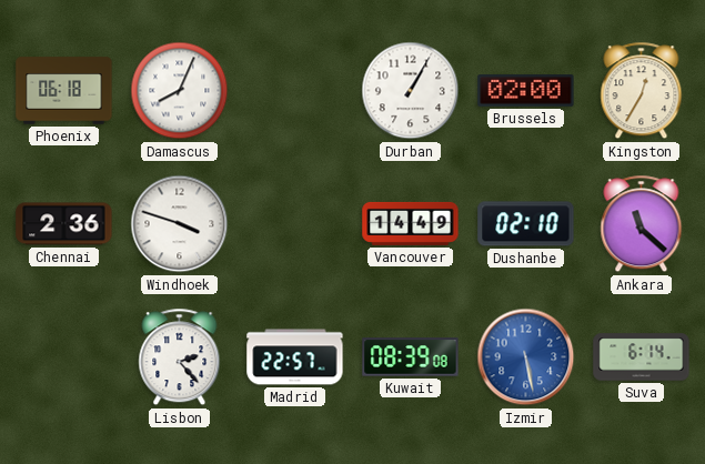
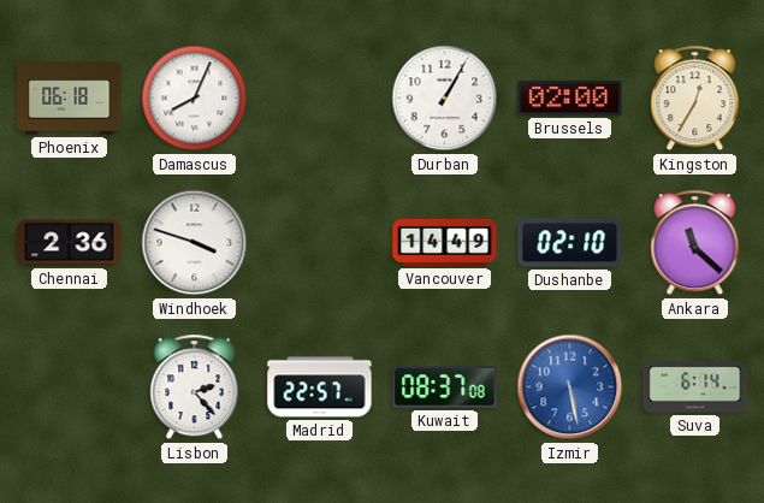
Kuwait: 08:39 -> 08:37
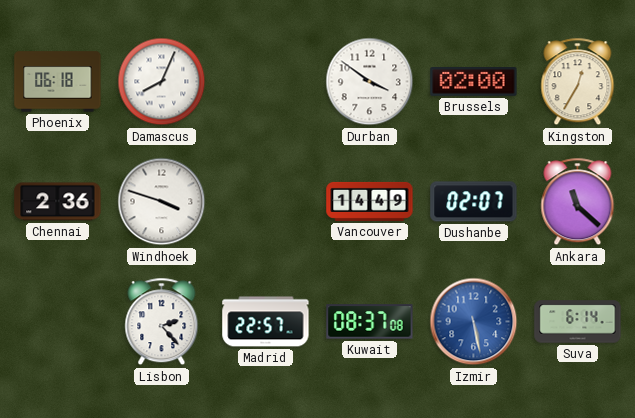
Durban: 1:05 -> 3:51
Dushanbe: 02:10 -> 02:07
